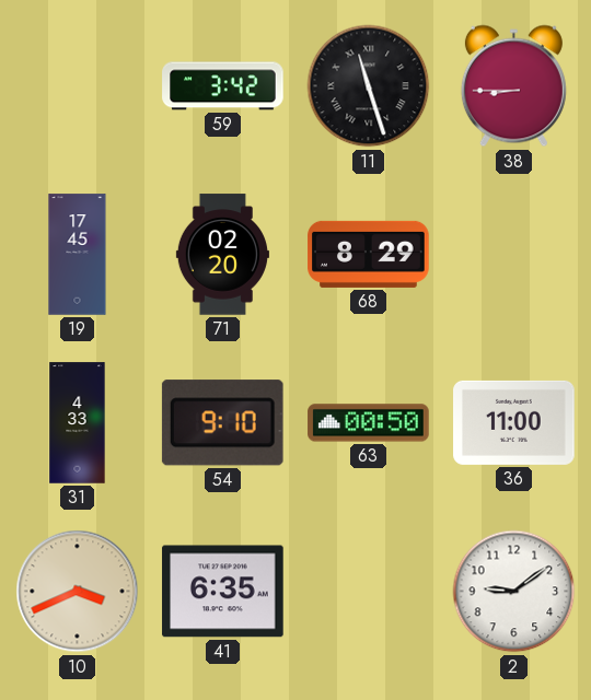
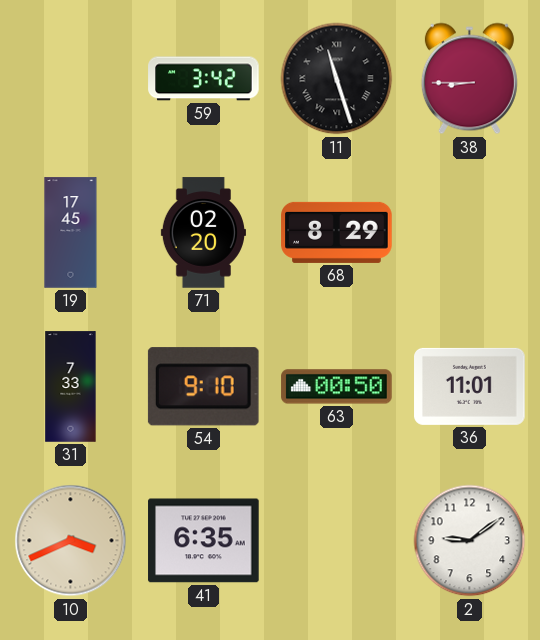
31: 4:33 -> 7:33
36: 11:00 -> 11:01
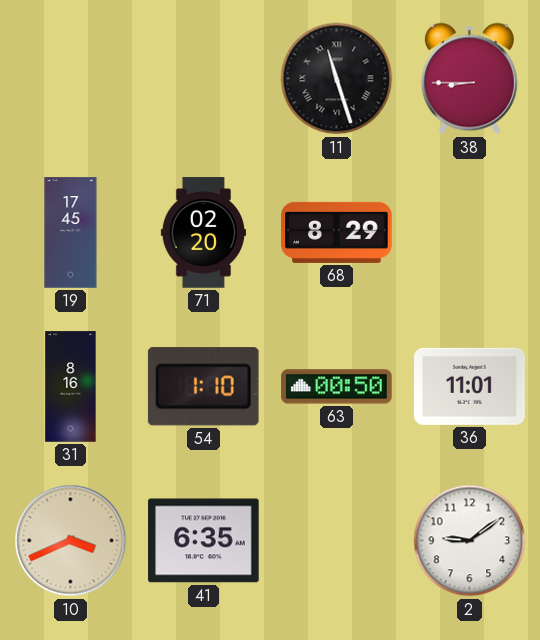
59: 3:42 -> none
31: 7:33 -> 8:16
54: 9:10 -> 1:10
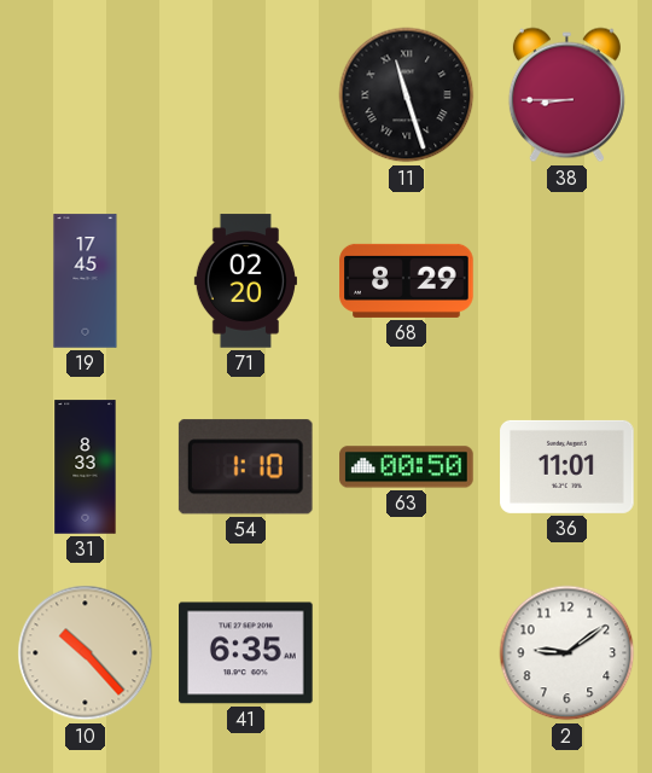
31: 8:16 -> 8:33
10: 3:41 -> 10:23
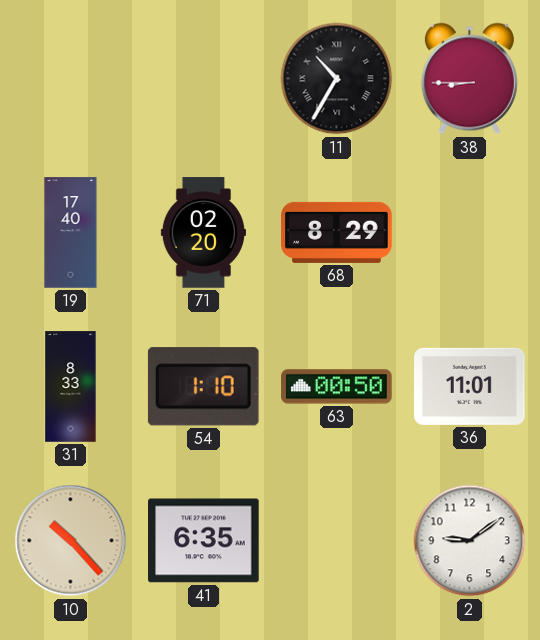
11: 11:27 -> 10:35
19: 17:45 -> 17:40
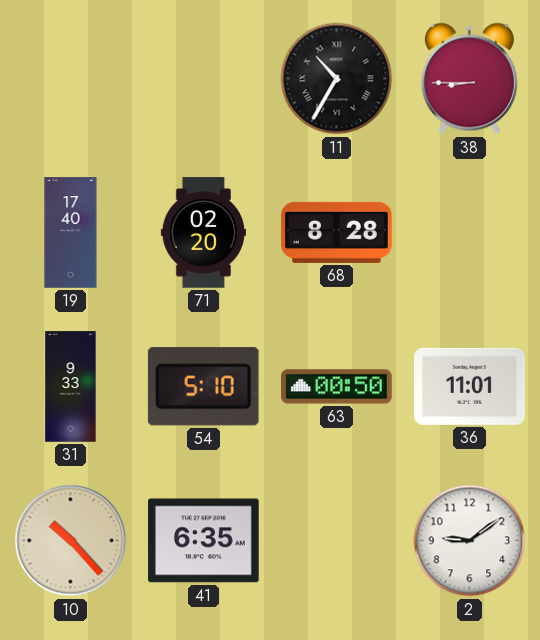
68: 8:29 -> 8:28
31: 8:33 -> 9:33
54: 1:10 -> 5:10
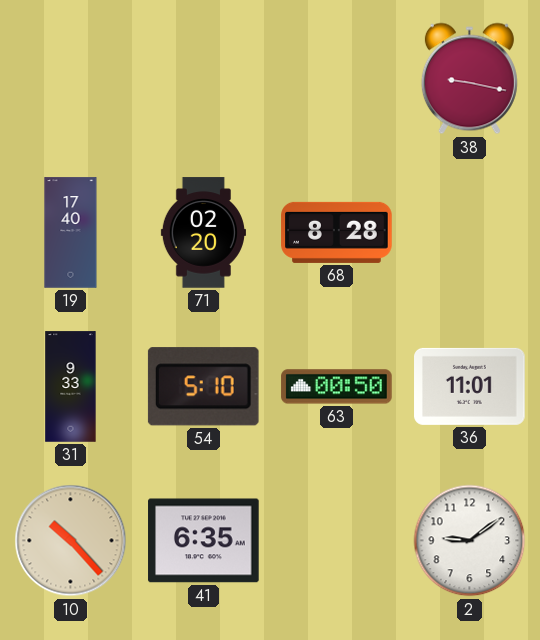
11: 10:35 -> none
38: 8:45 -> 9:17
